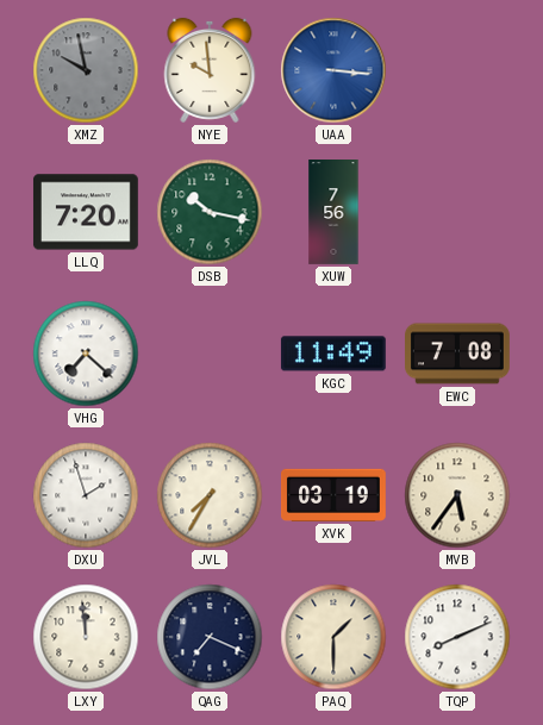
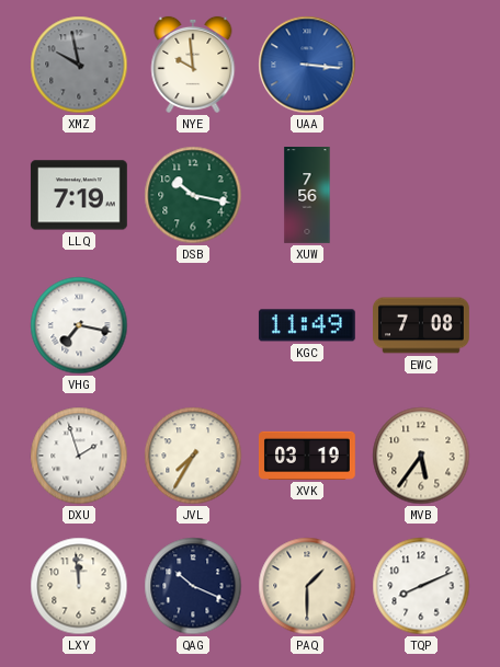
LLQ: 7:20 -> 7:19
VHG: 7:22 -> 7:17
QAG: 7:19 -> 10:19
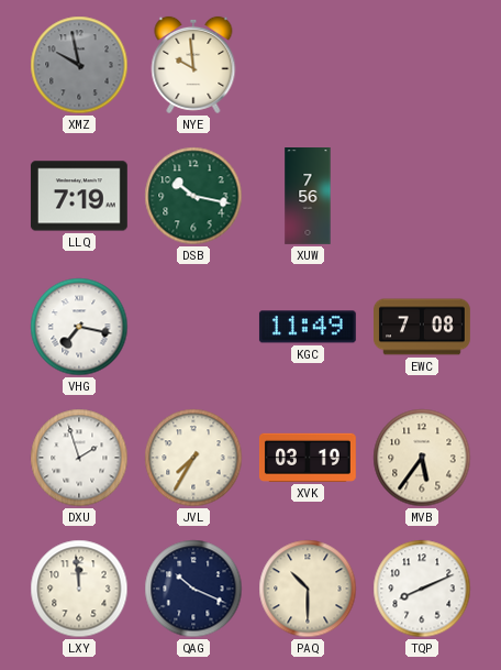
UAA: 3:16 -> none
PAQ: 1:30 -> 10:30
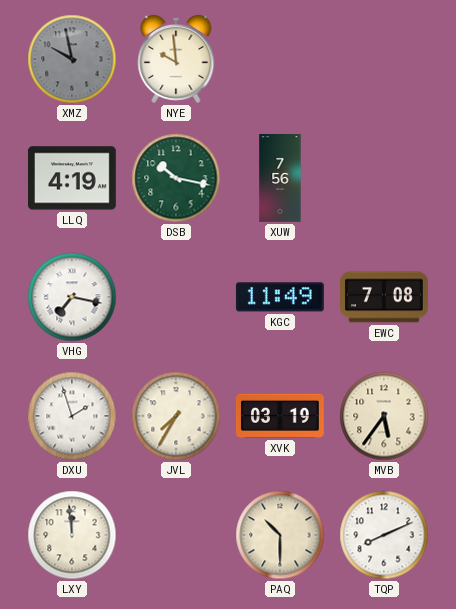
LLQ: 7:19 -> 4:19
QAG: 10:19 -> none
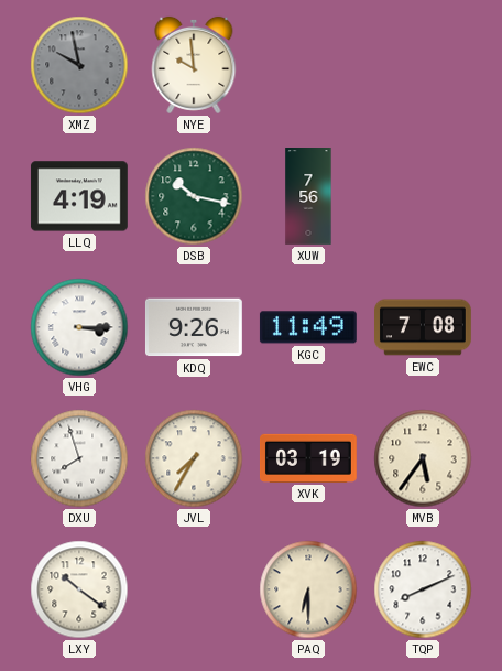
VHG: 7:17 -> 3:15
KDQ: none -> 9:26
DXU: 1:57 -> 7:57
LXY: 11:59 -> 10:21
PAQ: 10:30 -> 6:30
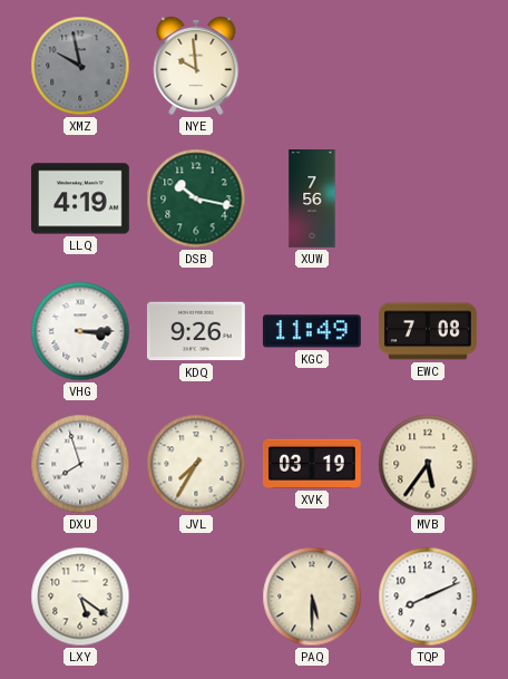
LXY: 10:21 -> 5:21
PAQ: 6:30 -> 5:30
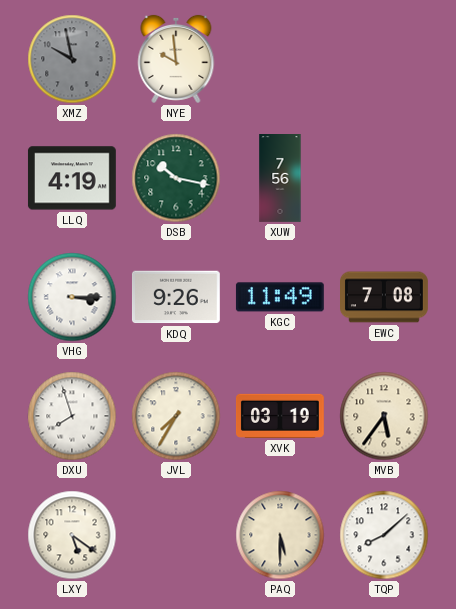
TQP: 8:11 -> 8:08
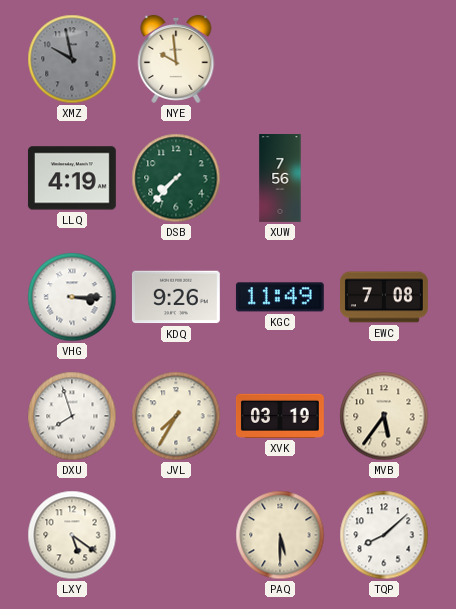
DSB: 10:17 -> 7:37
